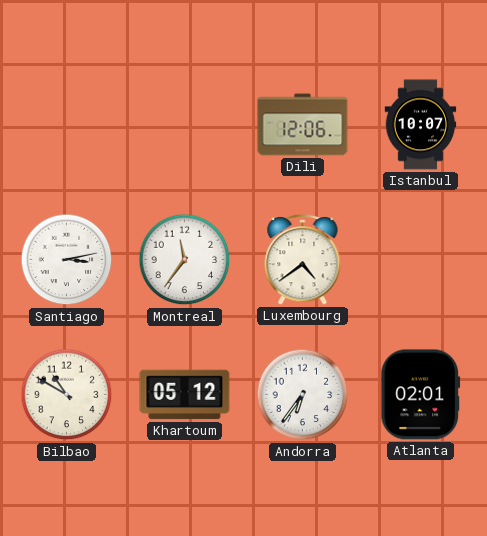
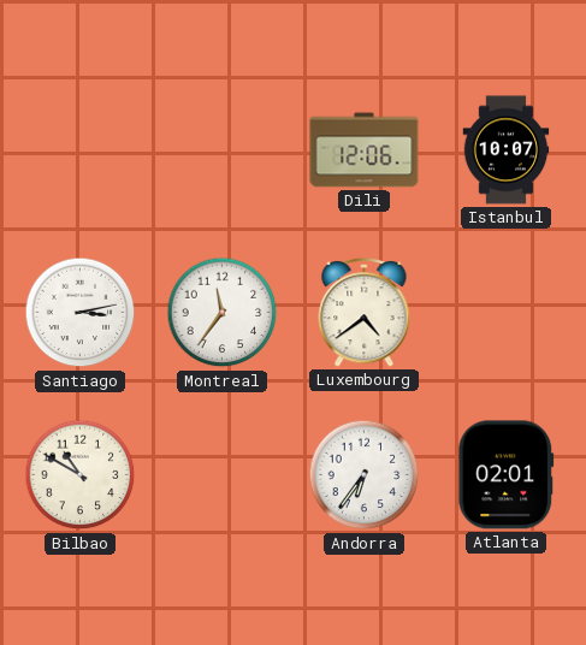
Khartoum: 05:12 -> none
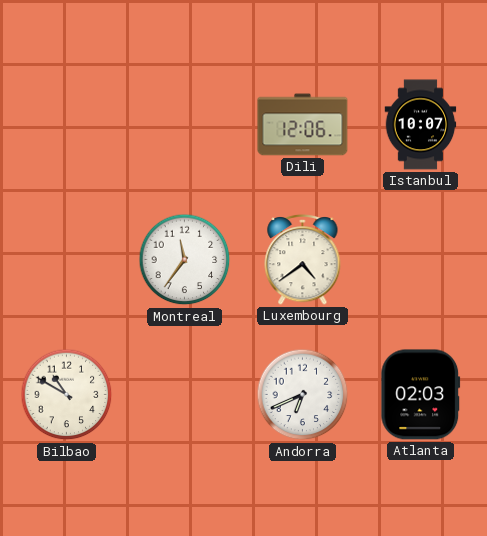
Santiago: 3:13 -> none
Andorra: 6:36 -> 6:41
Atlanta: 02:01 -> 02:03
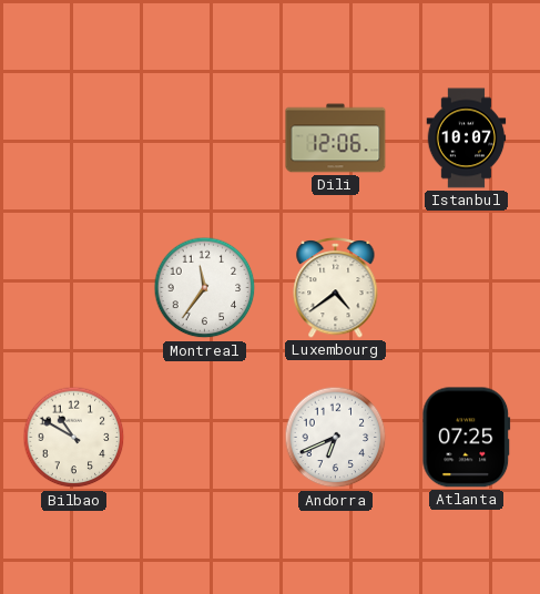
Atlanta: 02:03 -> 07:25
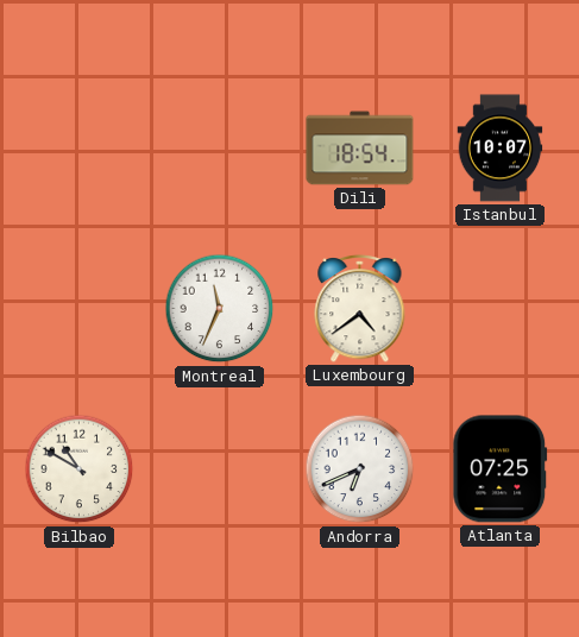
Dili: 12:06 -> 18:54
Montreal: 11:36 -> 11:34
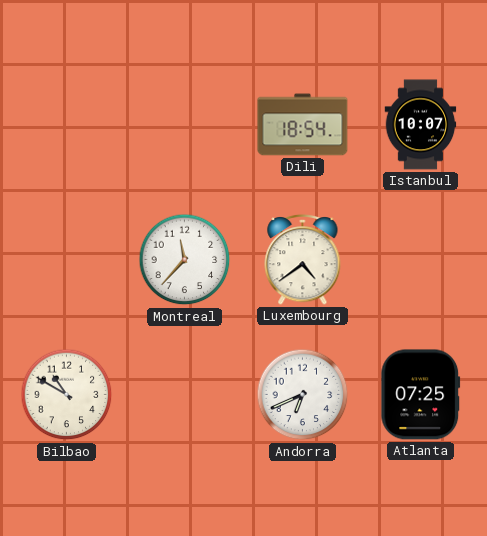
Montreal: 11:34 -> 11:37
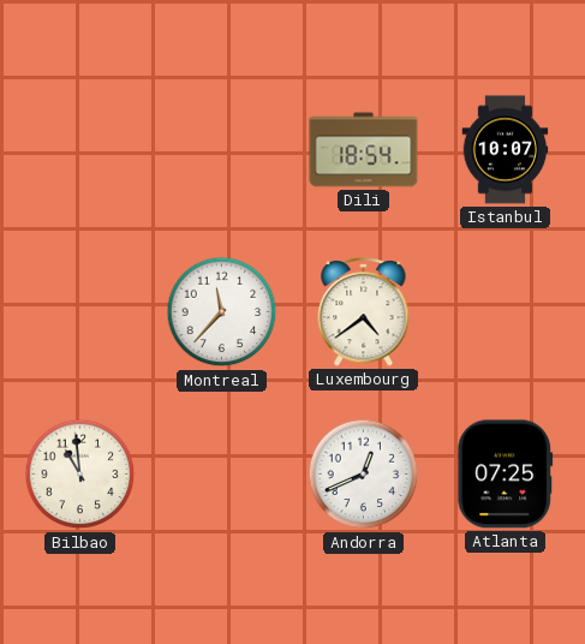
Bilbao: 10:50 -> 10:59
Andorra: 6:41 -> 12:41
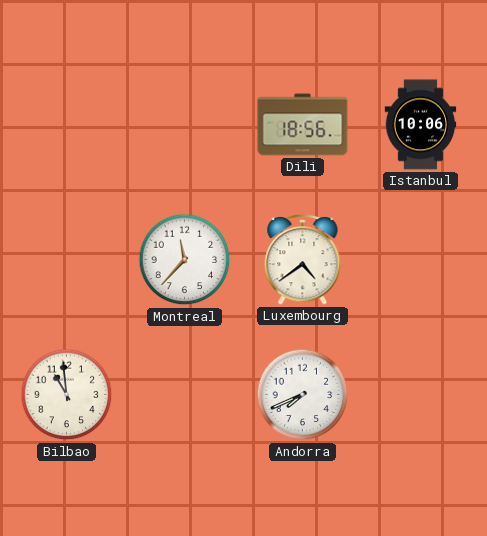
Dili: 18:54 -> 18:56
Istanbul: 10:07 -> 10:06
Andorra: 12:41 -> 7:41
Atlanta: 07:25 -> none
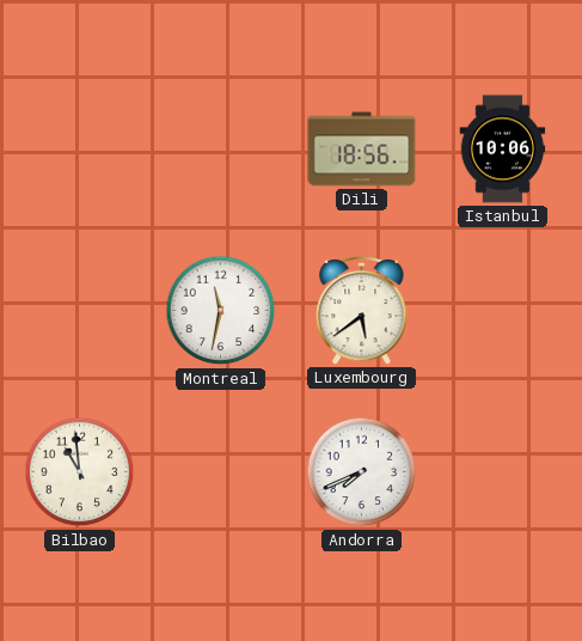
Montreal: 11:37 -> 11:32
Luxembourg: 4:39 -> 5:39
